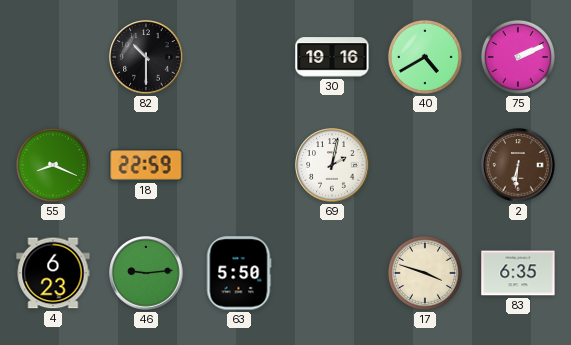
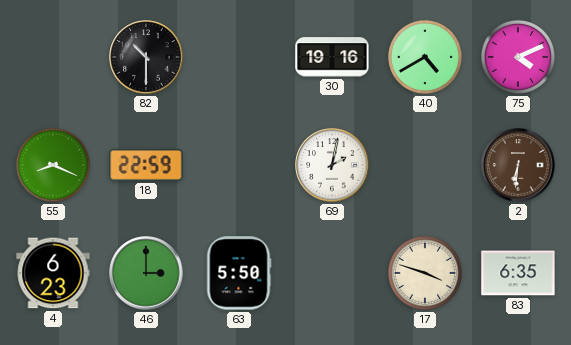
75: 2:11 -> 4:11
46: 9:14 -> 3:00
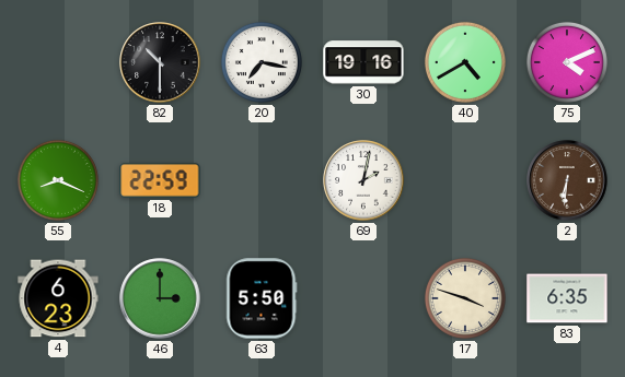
20: none -> 7:17
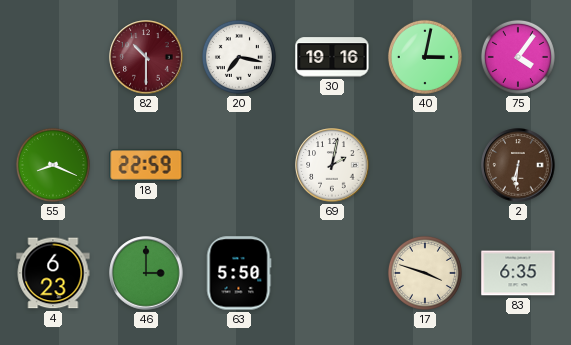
82 dial: black -> burgundy
40: 4:40 -> 3:02
75: 4:11 -> 4:06
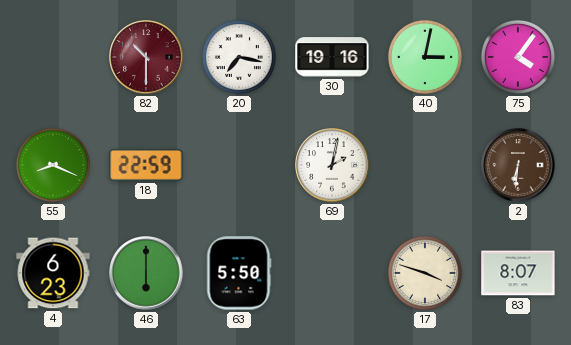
46: 3:00 -> 6:00
83: 6:35 -> 8:07
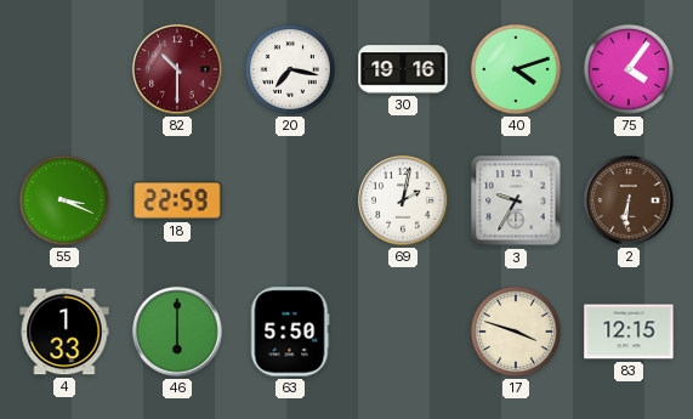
40: 3:02 -> 4:12
55: 8:19 -> 3:19
3: none -> 9:35
4: 6:23 -> 1:33
83: 8:07 -> 12:15
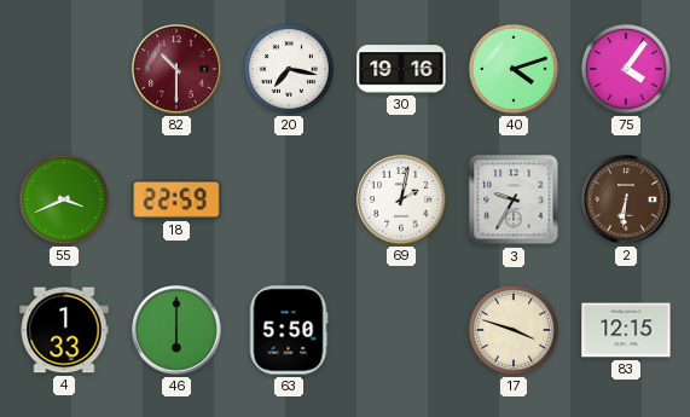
55: 3:19 -> 3:41
